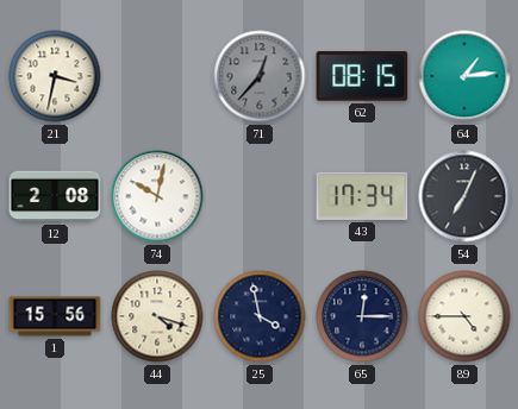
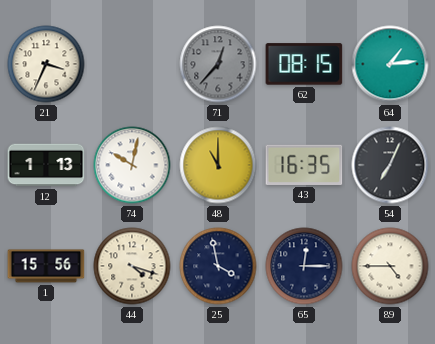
21: 3:32 -> 3:34
12: 2:08 -> 1:13
48: none -> 11:00
43: 17:34 -> 16:35
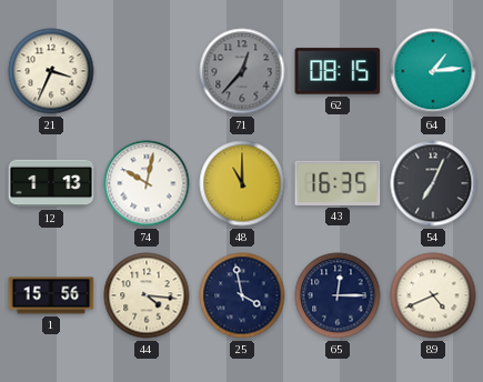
44: 4:18 -> 4:16
89: 4:45 -> 4:41
